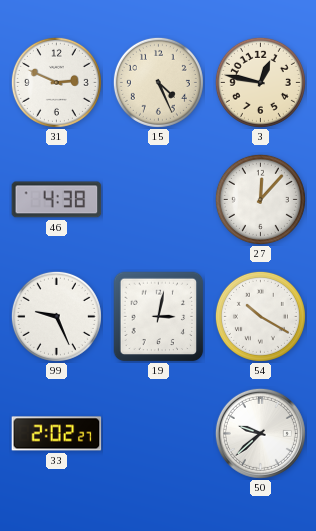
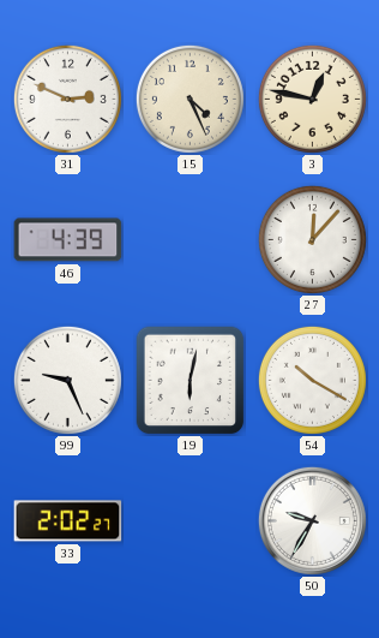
46: 4:38 -> 4:39
19: 3:02 -> 6:02
50: 9:38 -> 9:35
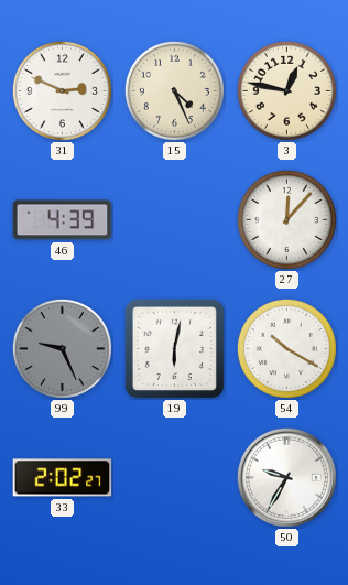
99 dial: white -> grey
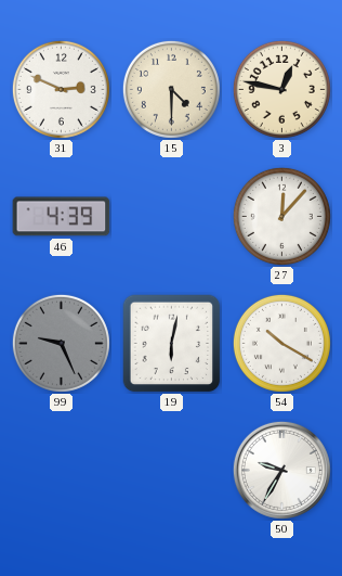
15: 4:26 -> 4:30
33: 2:02 -> none
